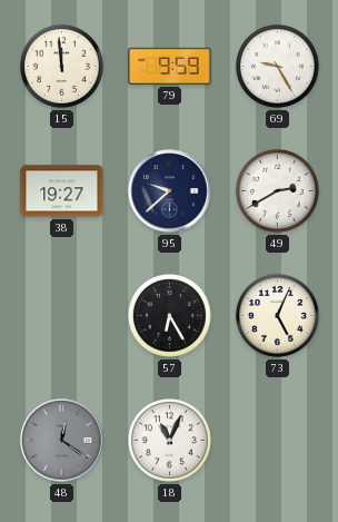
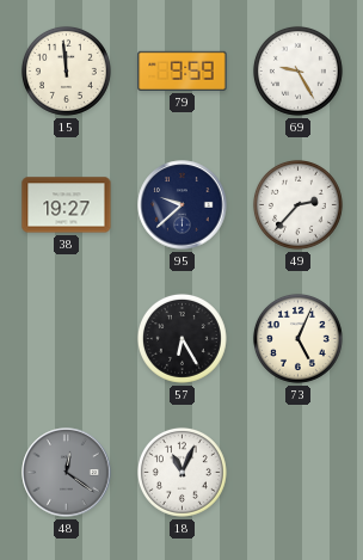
49: 2:40 -> 2:37
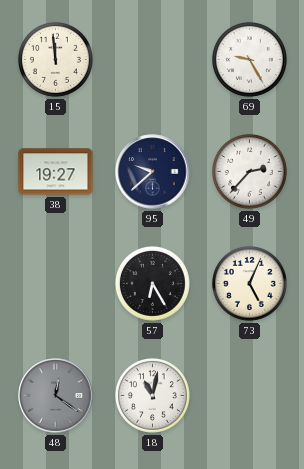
79: 9:59 -> none
18: 11:04 -> 11:02
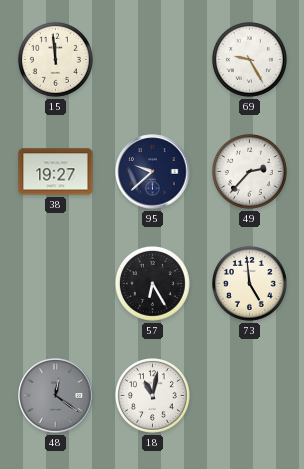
73: 5:04 -> 4:59
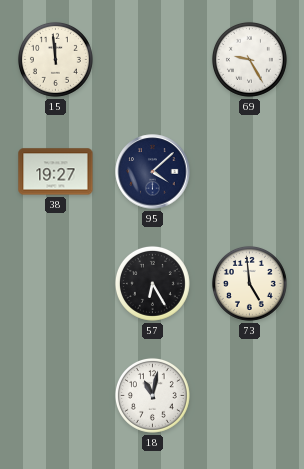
95: 9:38 -> 4:08
49: 2:37 -> none
48: 12:21 -> none
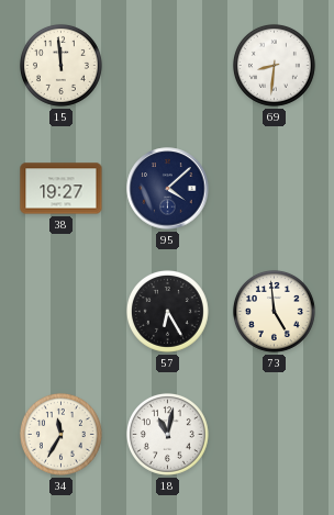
69: 9:25 -> 8:31
34: none -> 11:35
